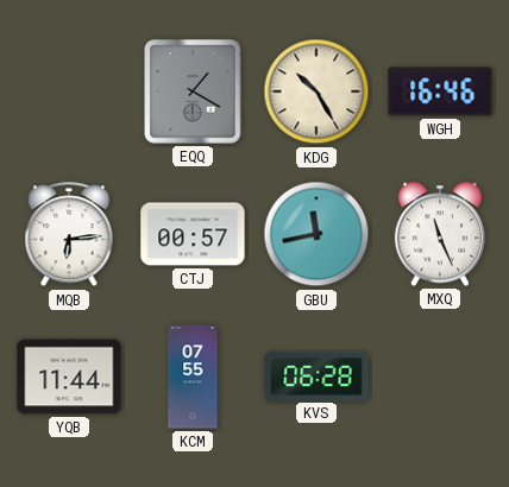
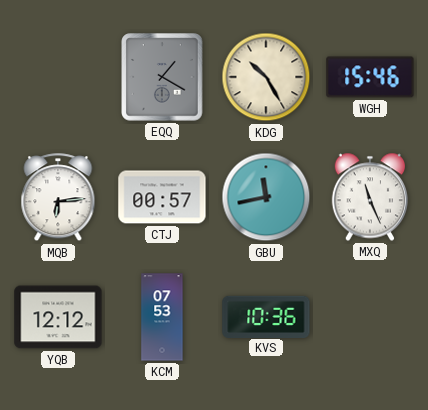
WGH: 16:46 -> 15:46
YQB: 11:44 -> 12:12
KCM: 07:55 -> 07:53
KVS: 06:28 -> 10:36
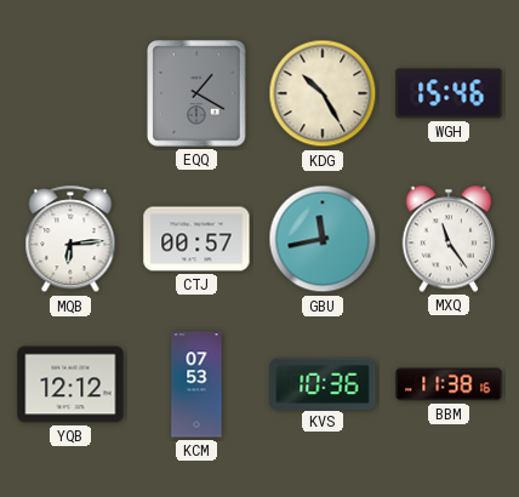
MXQ: 11:26 -> 11:24
BBM: none -> 11:38
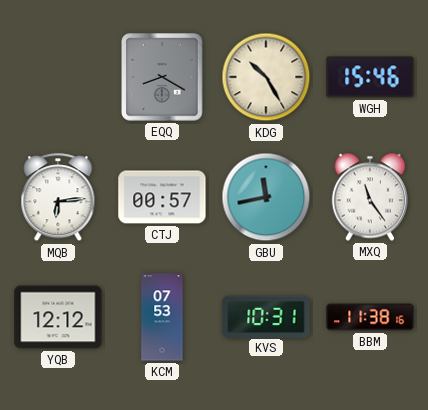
EQQ: 1:20 -> 8:20
KVS: 10:36 -> 10:31
